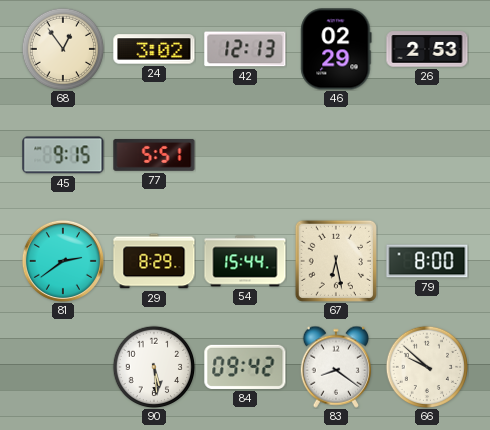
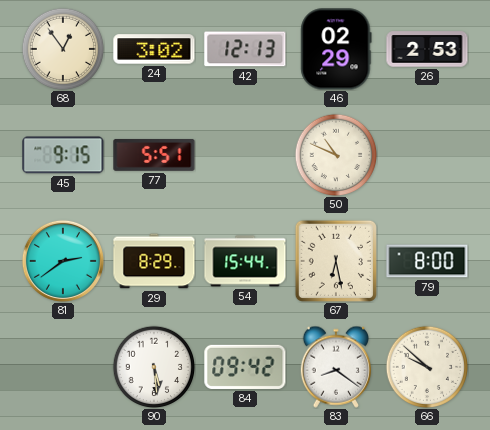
50: none -> 10:49
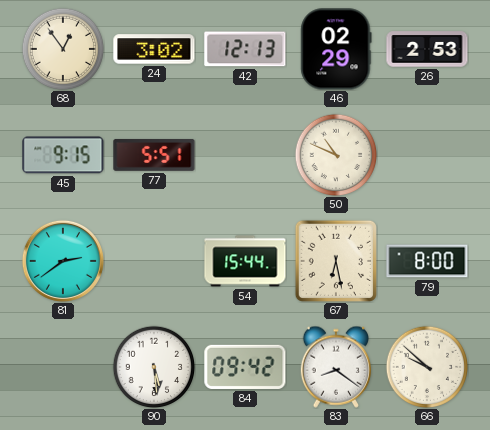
29: 8:29 -> none
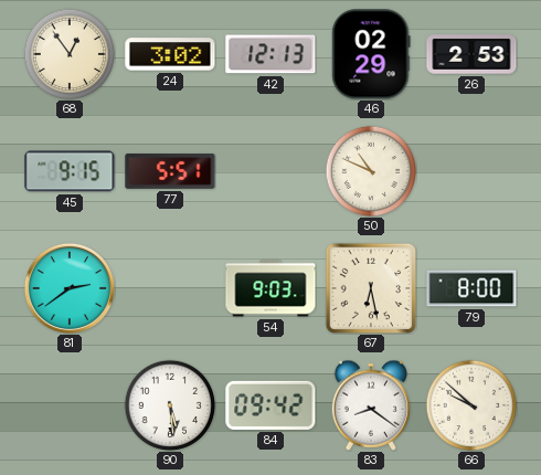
54: 15:44 -> 9:03
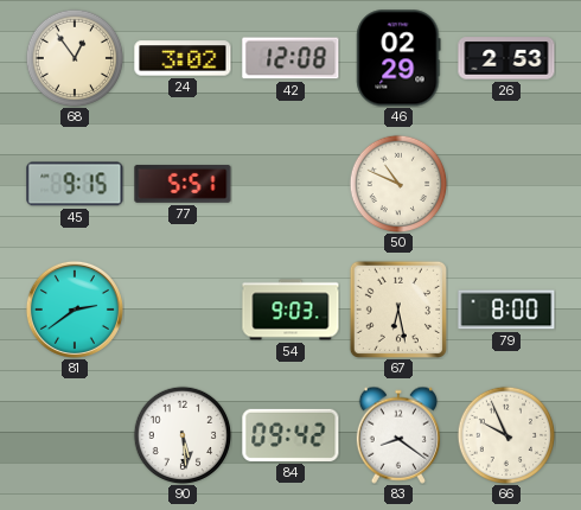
42: 12:13 -> 12:08
66: 9:52 -> 9:56
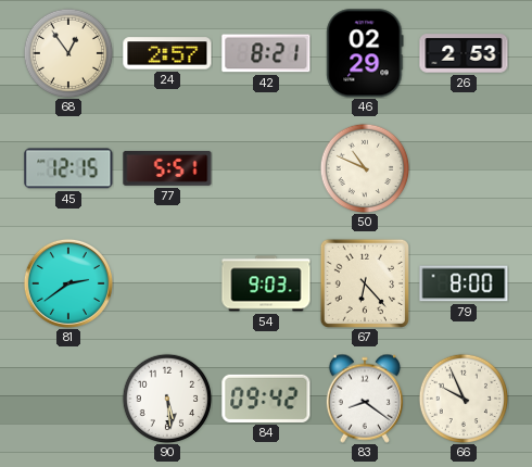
24: 3:02 -> 2:57
42: 12:08 -> 8:21
45: 9:15 -> 12:15
67: 6:28 -> 6:23
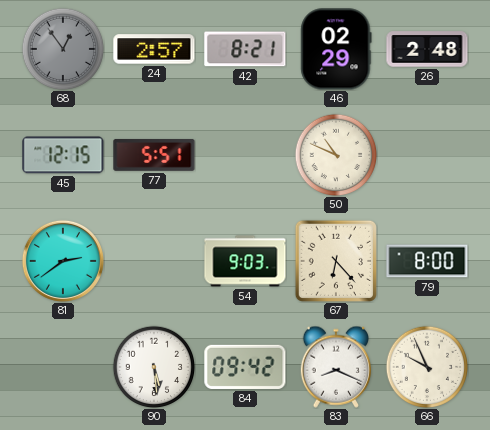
68 dial: cream -> grey
26: 2:53 -> 2:48
83: 8:21 -> 8:19
